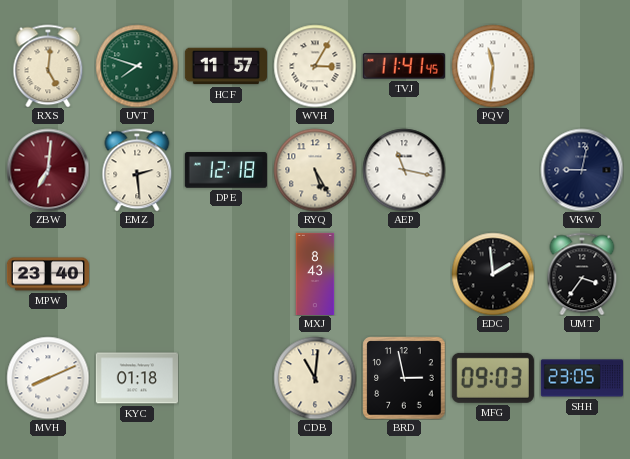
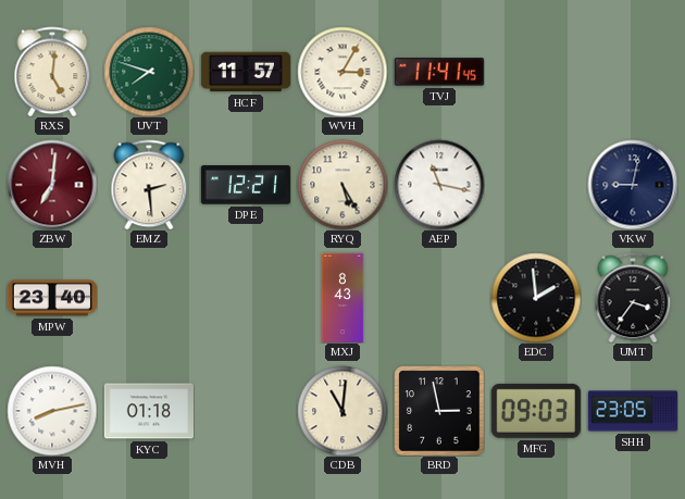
PQV: 11:31 -> none
DPE: 12:18 -> 12:21
MVH: 8:11 -> 8:13
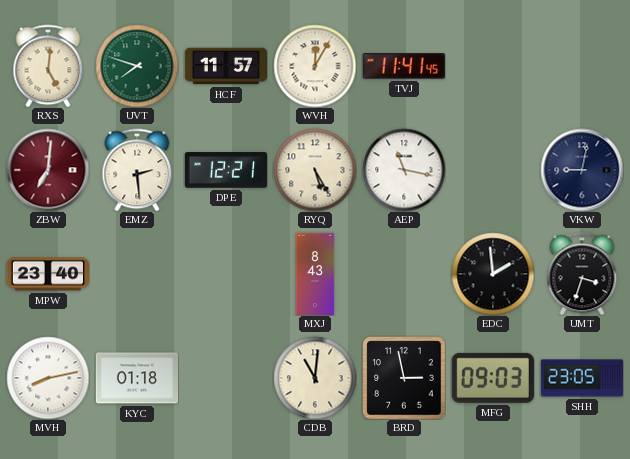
WVH: 3:05 -> 12:05
UMT: 3:36 -> 3:33
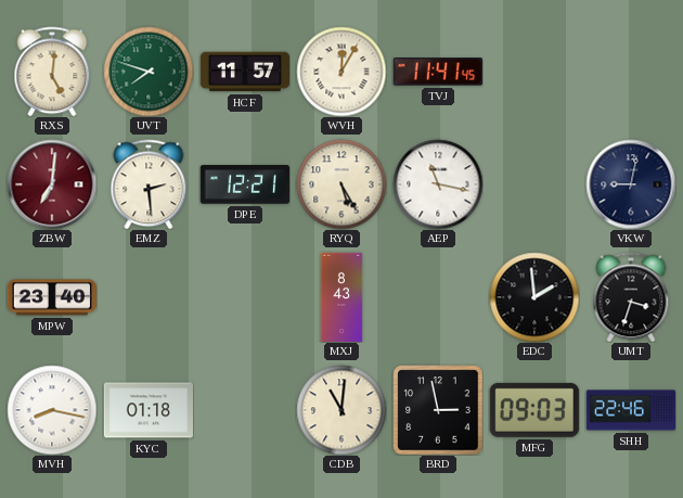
MVH: 8:13 -> 8:17
SHH: 23:05 -> 22:46
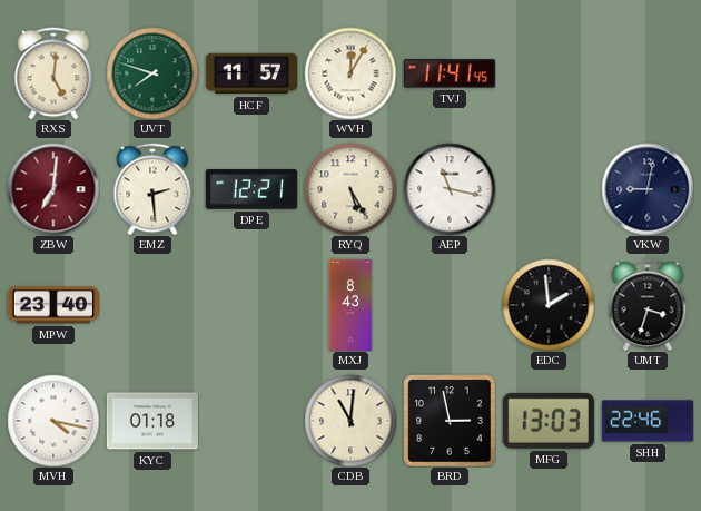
MVH: 8:17 -> 4:17
MFG: 09:03 -> 13:03
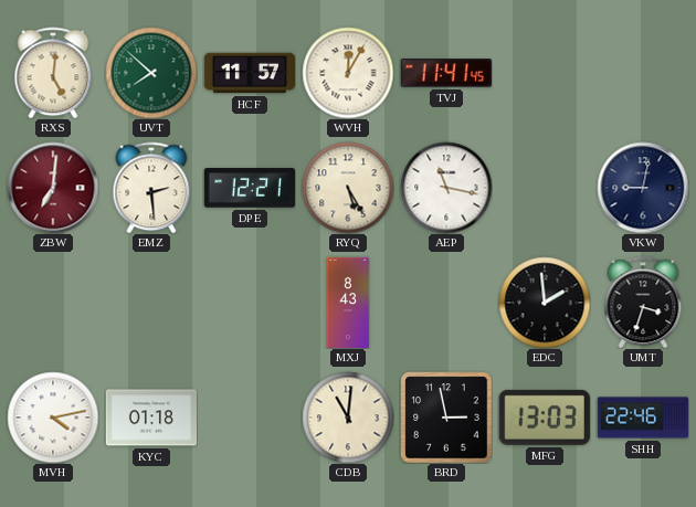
UVT: 7:48 -> 7:52
MPW: 23:40 -> none
MVH: 4:17 -> 4:13
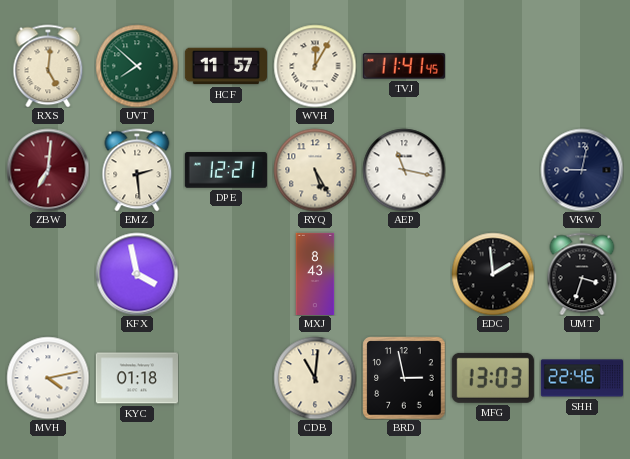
KFX: none -> 3:58
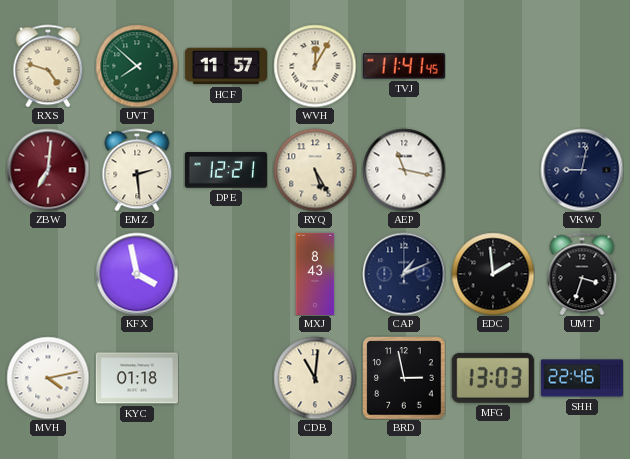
RXS: 5:01 -> 4:48
CAP: none -> 1:11
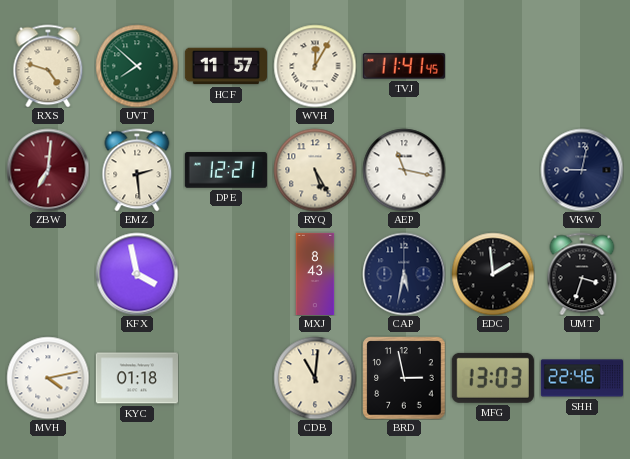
CAP: 1:11 -> 5:32
